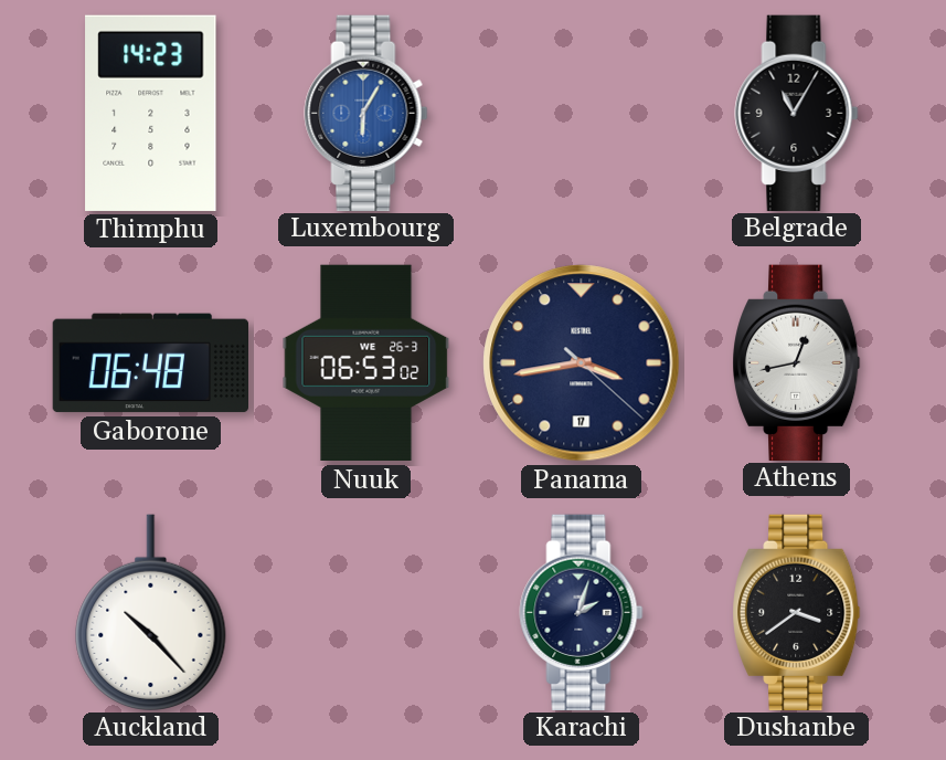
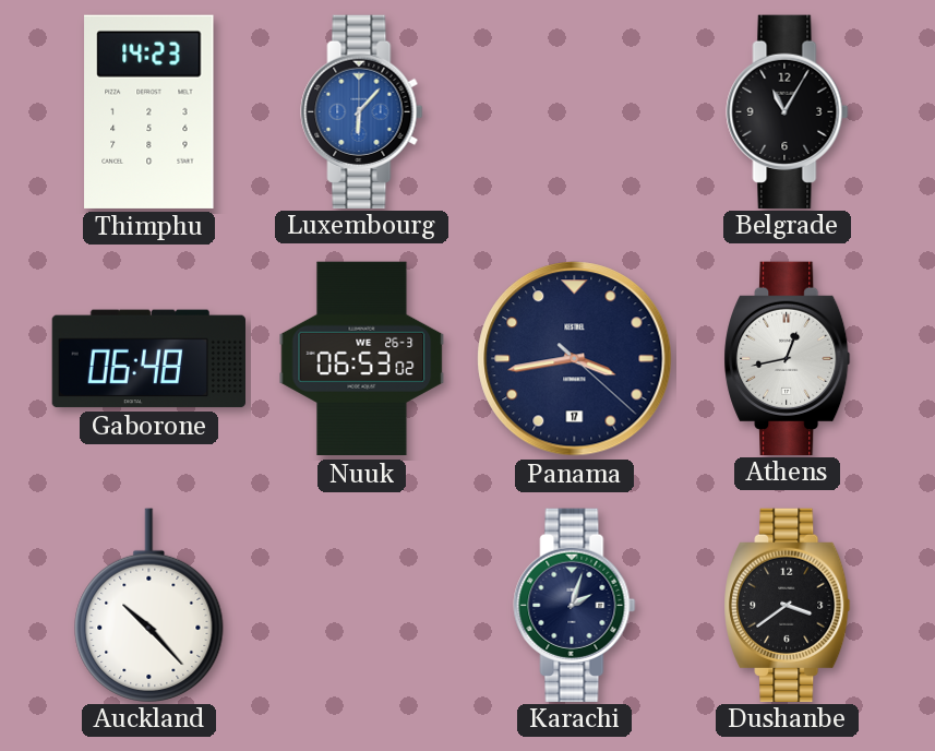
Luxembourg: 6:05 -> 6:07
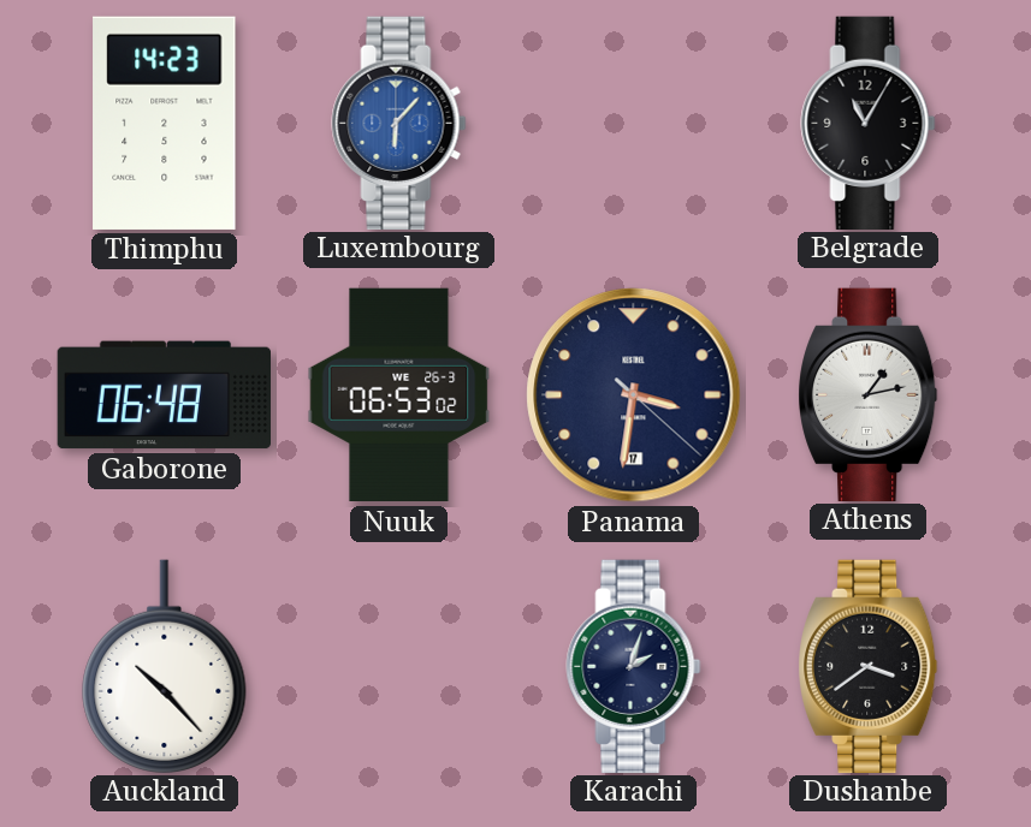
Panama: 3:43 -> 3:31
Athens: 12:43 -> 1:13
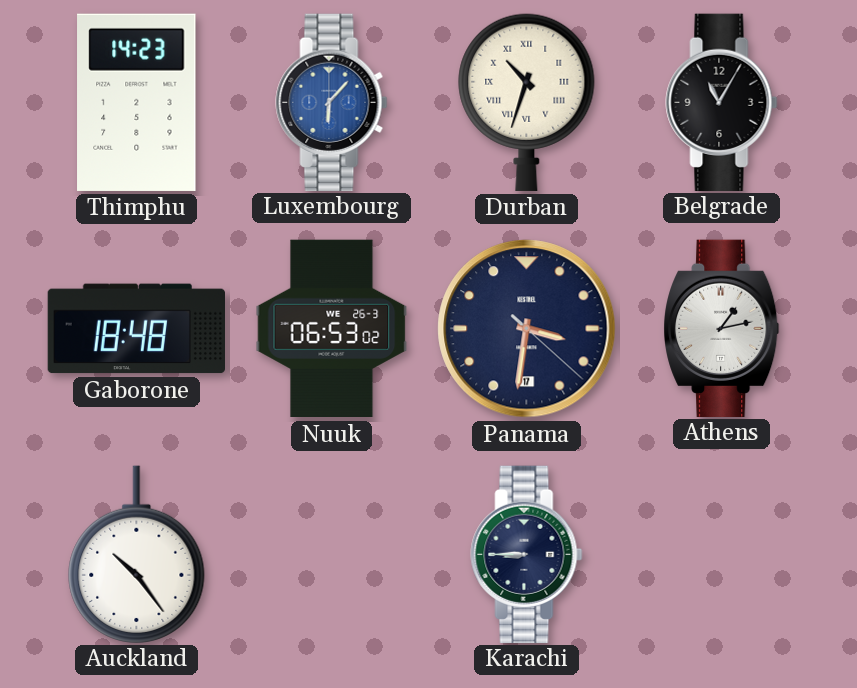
Durban: none -> 10:33
Gaborone: 06:48 -> 18:48
Auckland: 10:23 -> 10:24
Karachi: 2:03 -> 8:45
Dushanbe: 3:39 -> none
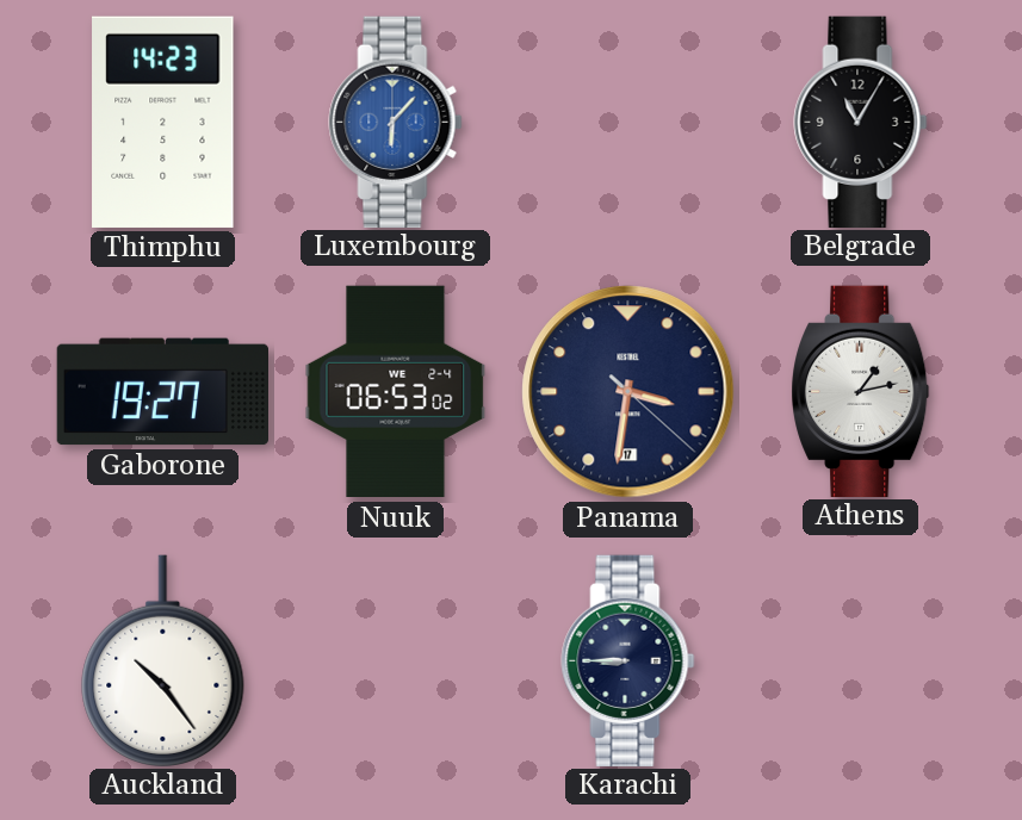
Durban: 10:33 -> none
Gaborone: 18:48 -> 19:27
Nuuk date: WE 26-3 -> WE 2-4
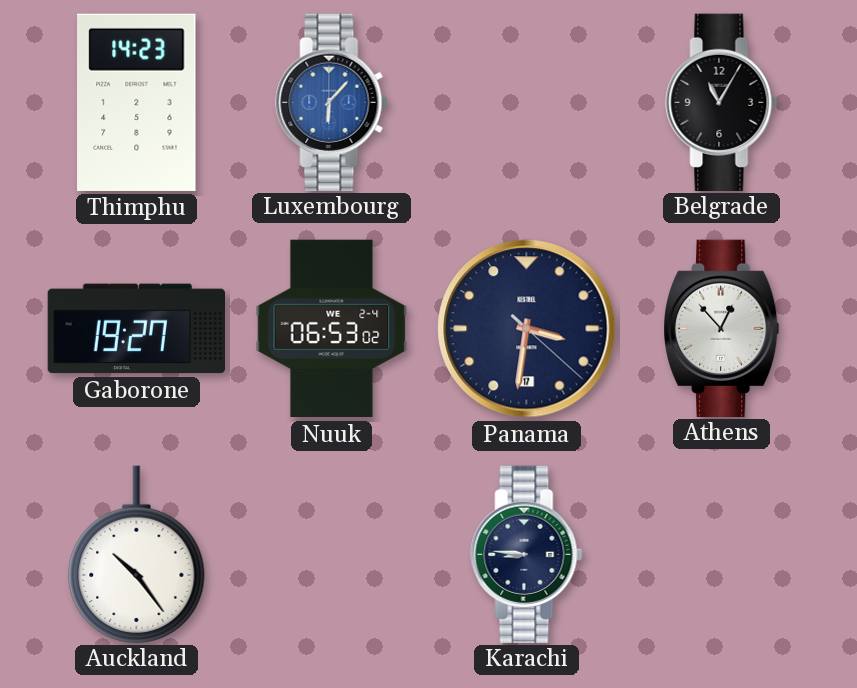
Athens: 1:13 -> 12:53
Karachi: 8:45 -> 8:46
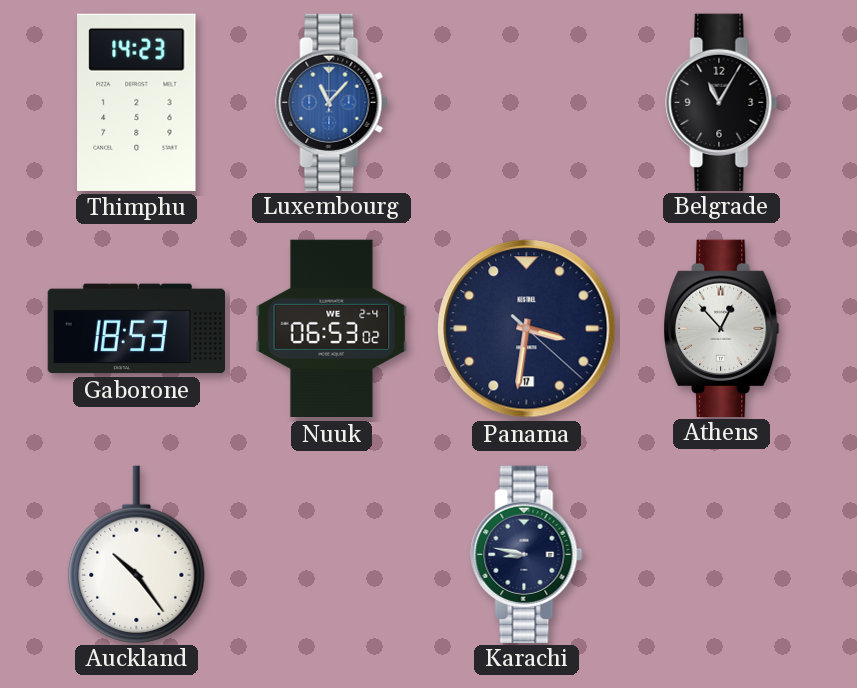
Luxembourg: 6:07 -> 11:07
Gaborone: 19:27 -> 18:53
Karachi: 8:46 -> 8:47
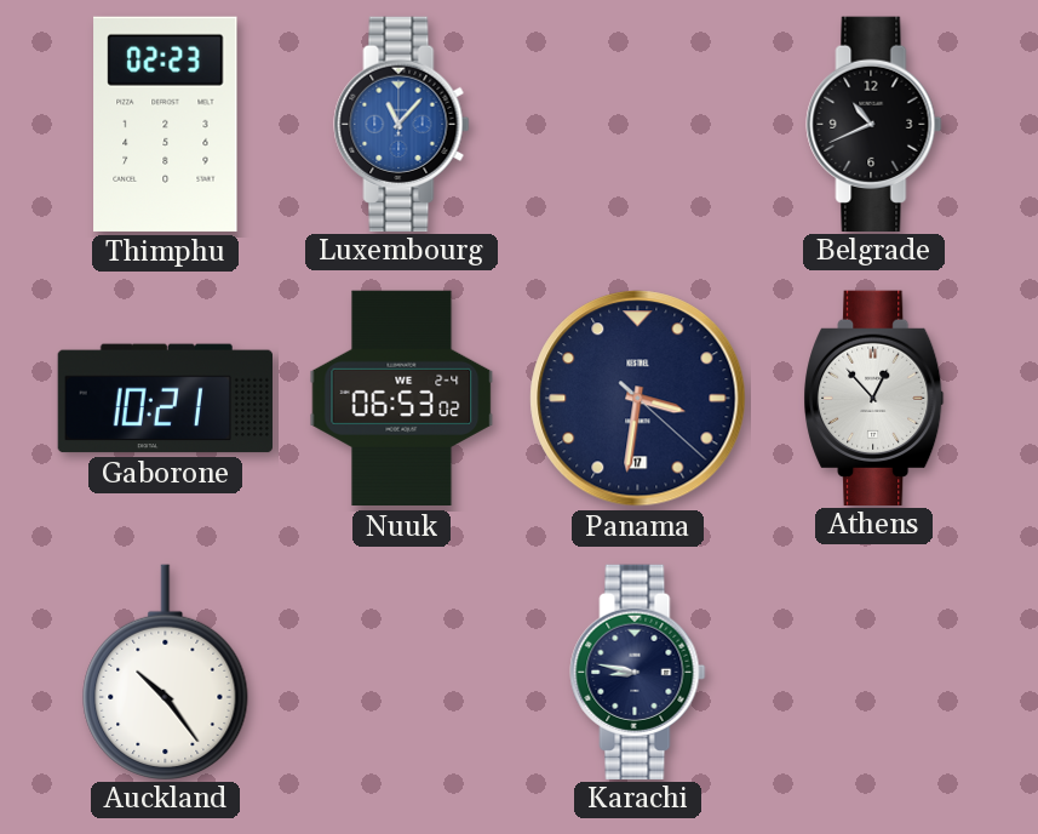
Thimphu: 14:23 -> 02:23
Belgrade: 11:05 -> 10:41
Gaborone: 18:53 -> 10:21
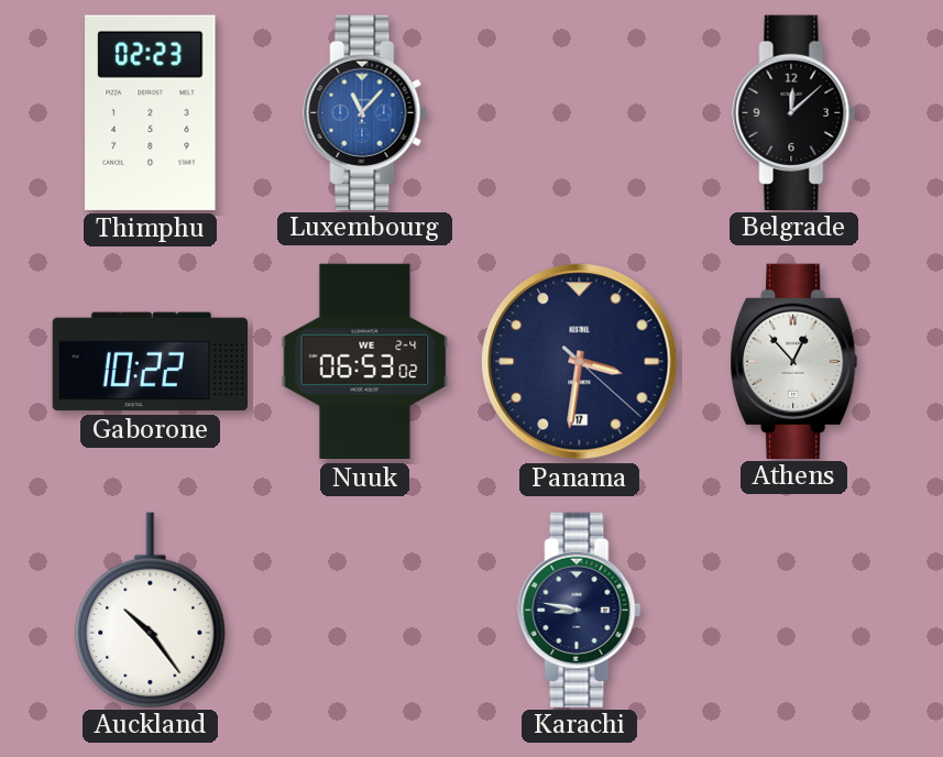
Belgrade: 10:41 -> 12:08
Gaborone: 10:21 -> 10:22
